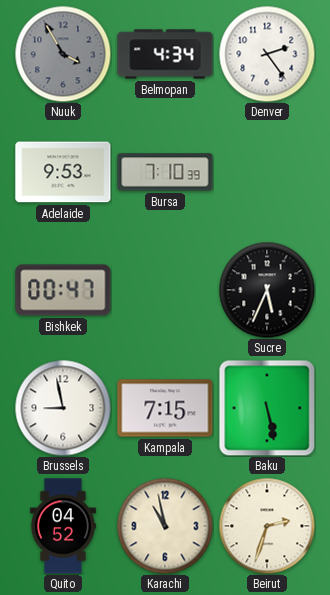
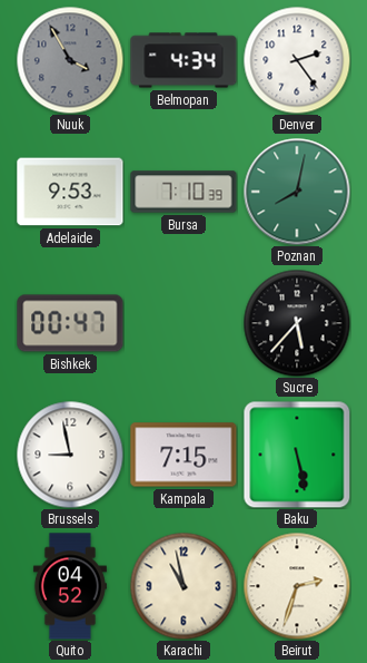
Poznan: none -> 8:02
Sucre: 5:34 -> 5:37
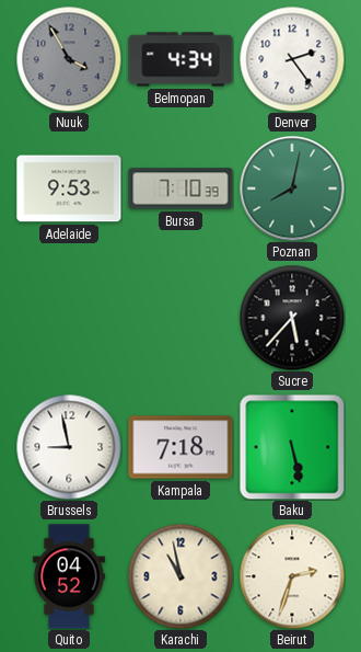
Bishkek: 00:47 -> none
Kampala: 7:15 -> 7:18
